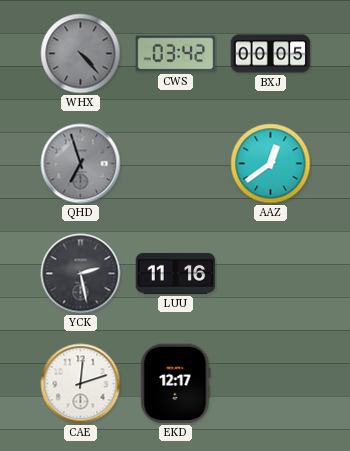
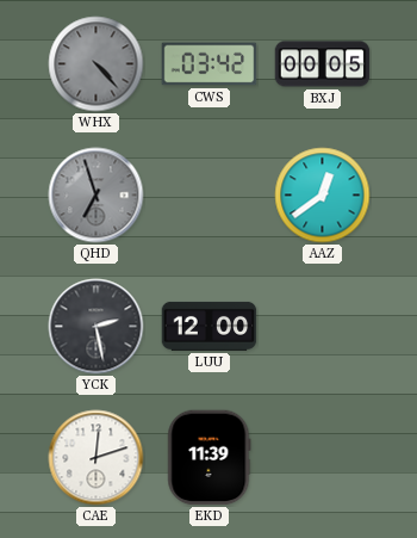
LUU: 11:16 -> 12:00
EKD: 12:17 -> 11:39
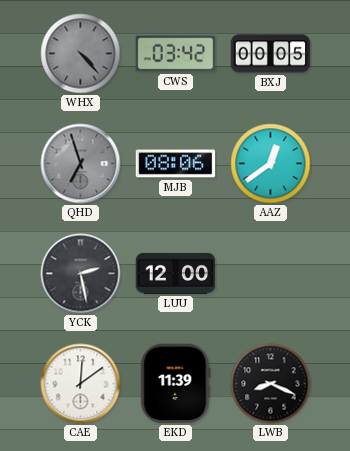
MJB: none -> 08:06
CAE: 12:12 -> 12:09
LWB: none -> 8:19
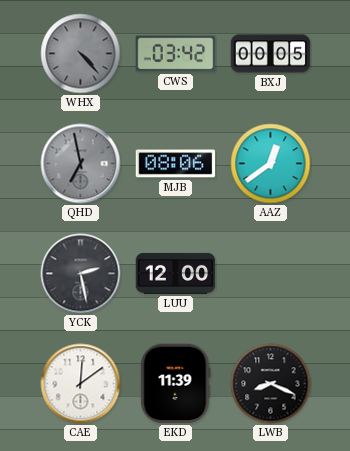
QHD: 6:57 -> 6:58
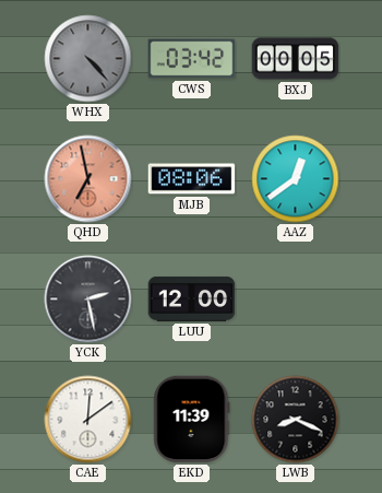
QHD dial: grey -> salmon
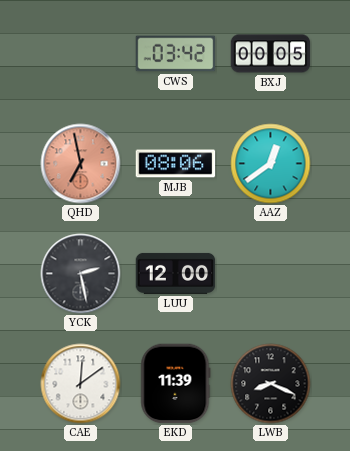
WHX: 4:23 -> none
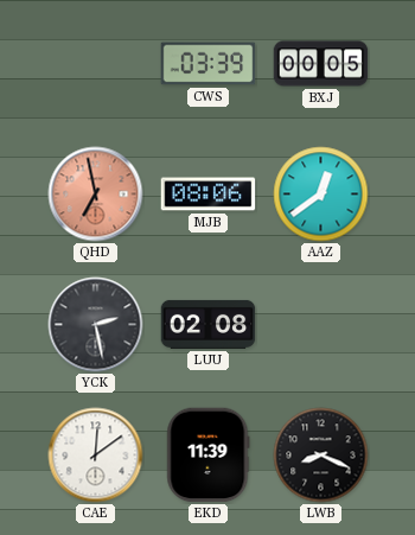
CWS: 03:42 -> 03:39
LUU: 12:00 -> 02:08
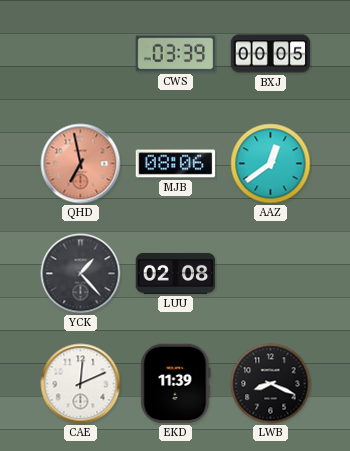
YCK: 2:28 -> 1:23
CAE: 12:09 -> 12:11
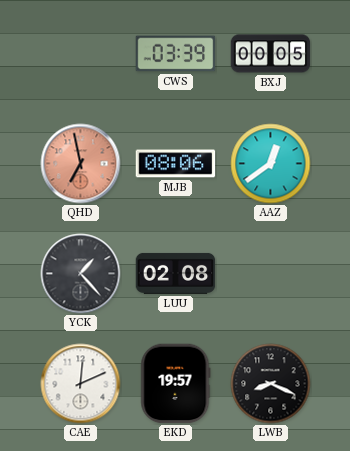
EKD: 11:39 -> 19:57
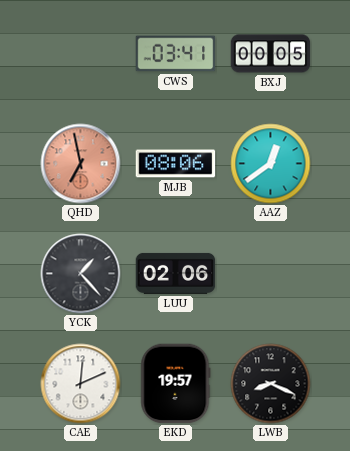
CWS: 03:39 -> 03:41
LUU: 02:08 -> 02:06
